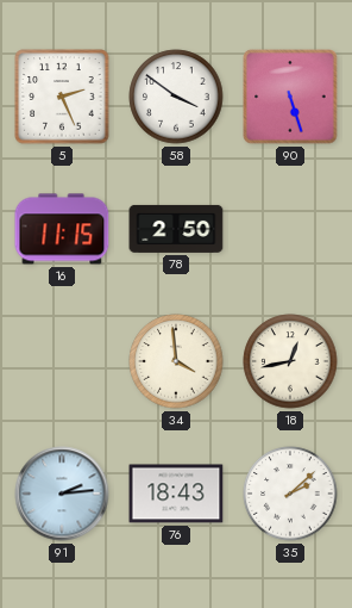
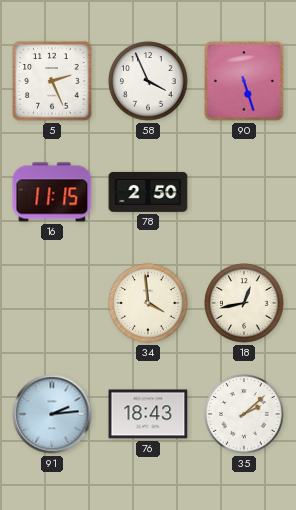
58: 3:51 -> 3:56
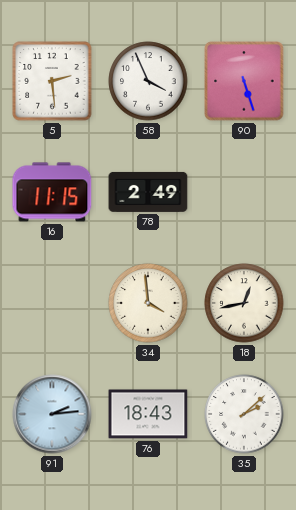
5: 2:26 -> 2:29
78: 2:50 -> 2:49
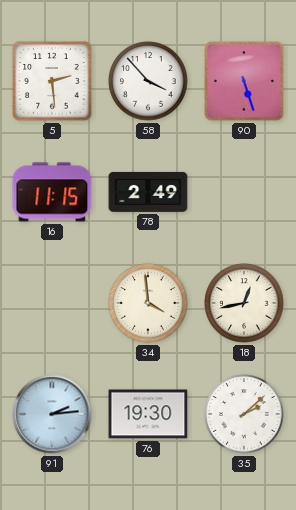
58: 3:56 -> 3:53
76: 18:43 -> 19:30
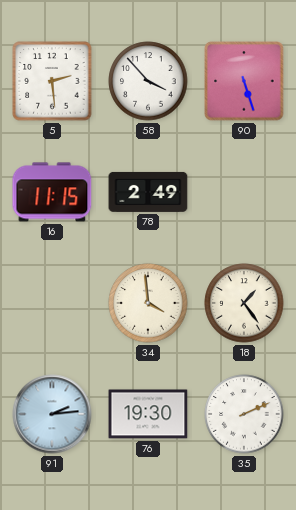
18: 12:43 -> 1:24
35: 2:08 -> 2:11
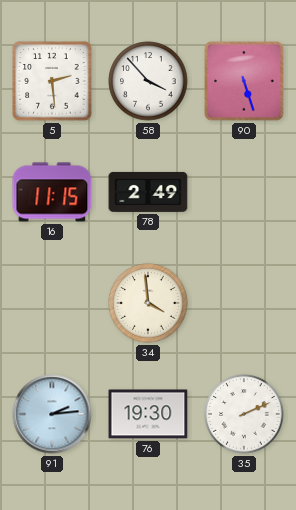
18: 1:24 -> none
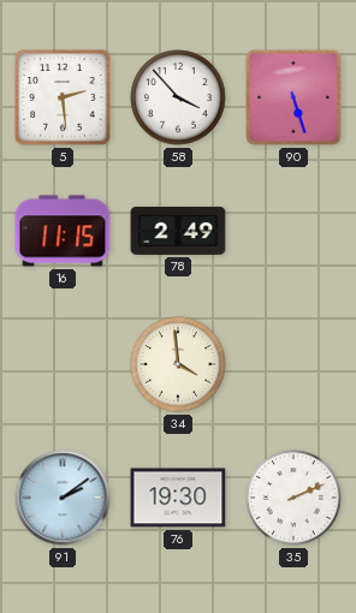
91: 2:14 -> 2:09
